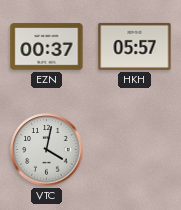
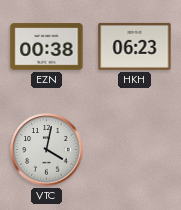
EZN: 00:37 -> 00:38
HKH: 05:57 -> 06:23
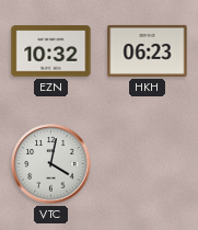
EZN: 00:38 -> 10:32
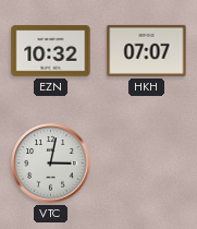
HKH: 06:23 -> 07:07
VTC: 4:02 -> 3:02
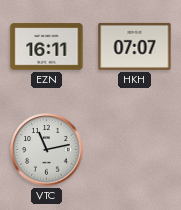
EZN: 10:32 -> 16:11
VTC: 3:02 -> 11:13
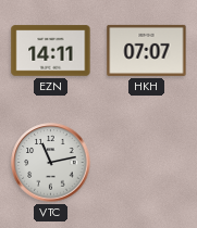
EZN: 16:11 -> 14:11
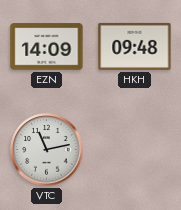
EZN: 14:11 -> 14:09
HKH: 07:07 -> 09:48
